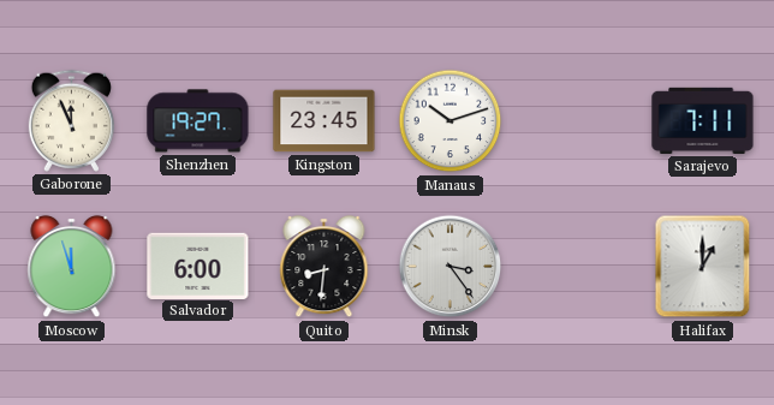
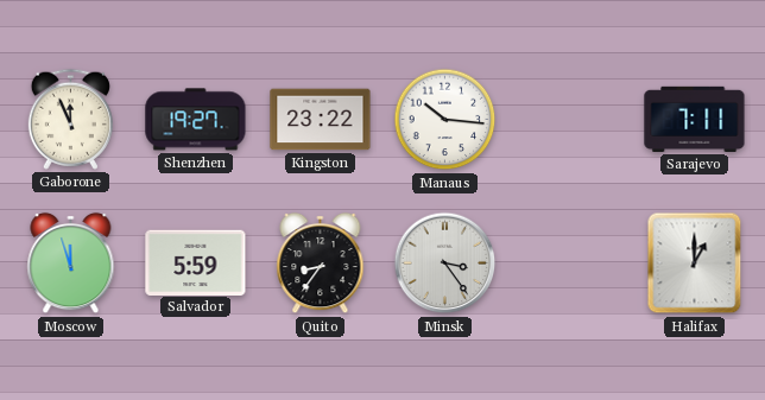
Kingston: 23:45 -> 23:22
Manaus: 10:12 -> 10:16
Salvador: 6:00 -> 5:59
Quito: 8:31 -> 8:36
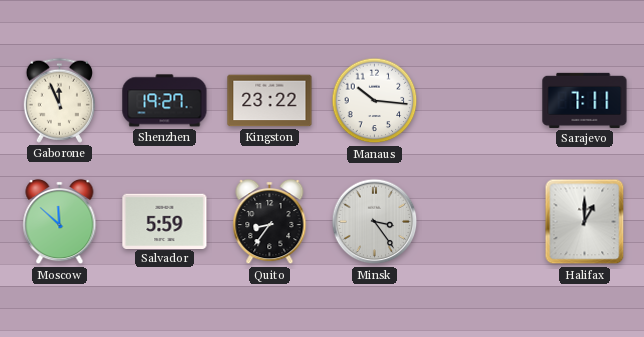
Moscow: 11:57 -> 11:52
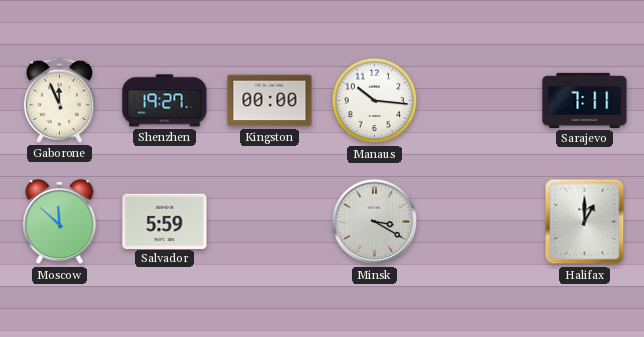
Kingston: 23:22 -> 00:00
Quito: 8:36 -> none
Minsk: 3:24 -> 3:20
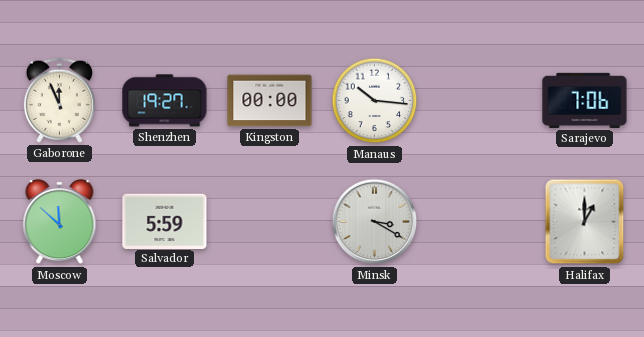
Sarajevo: 7:11 -> 7:06
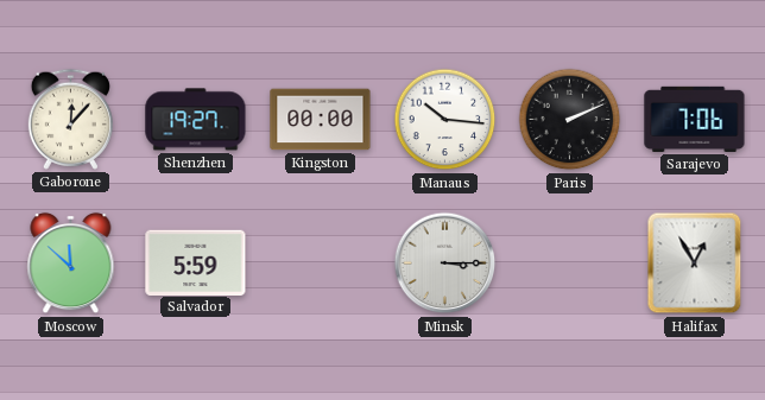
Gaborone: 11:56 -> 12:07
Paris: none -> 2:11
Minsk: 3:20 -> 3:15
Halifax: 1:00 -> 12:55
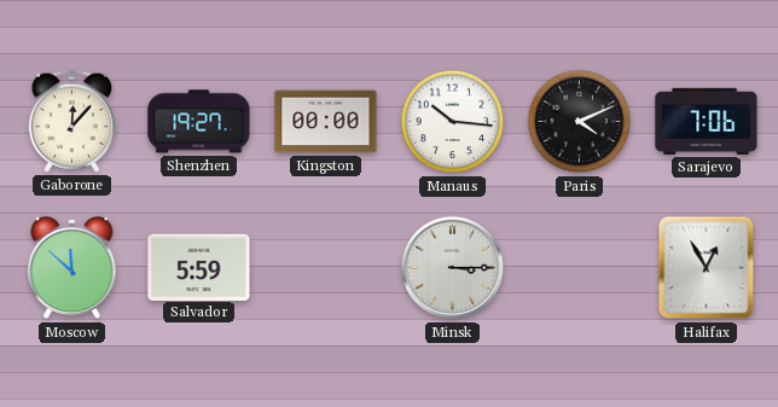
Paris: 2:11 -> 4:11
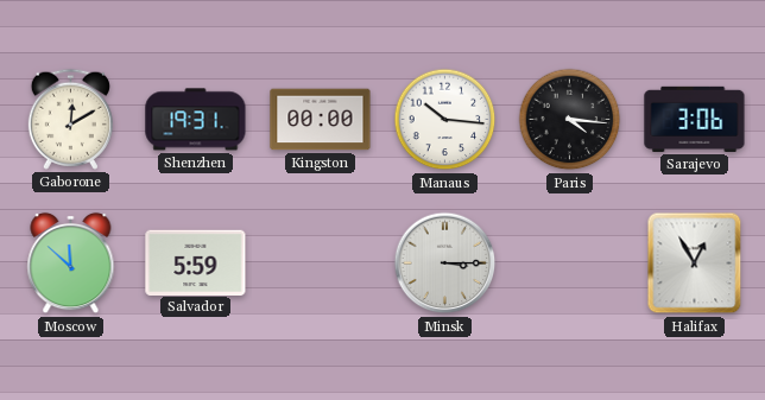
Gaborone: 12:07 -> 12:10
Shenzhen: 19:27 -> 19:31
Paris: 4:11 -> 4:16
Sarajevo: 7:06 -> 3:06
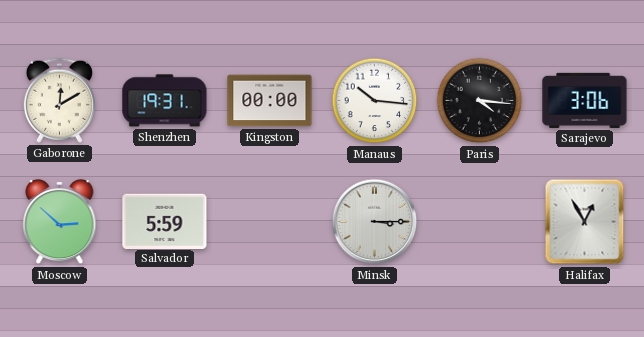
Moscow: 11:52 -> 2:52
